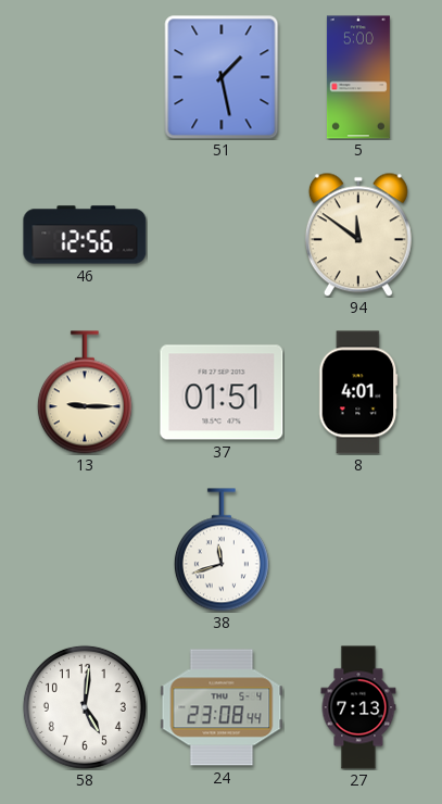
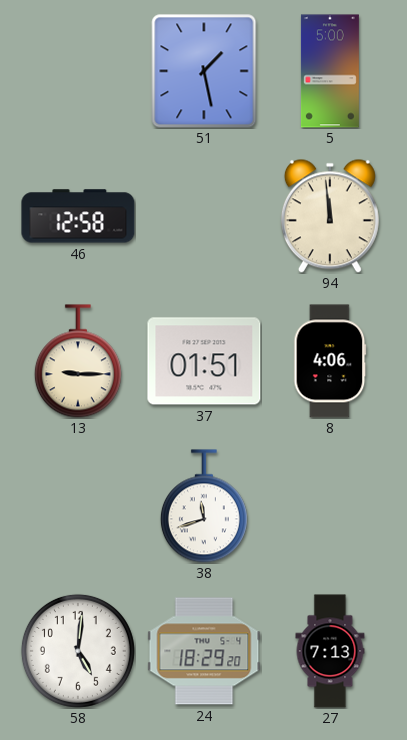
46: 12:56 -> 12:58
94: 11:51 -> 11:59
8: 4:01 -> 4:06
24: 23:08 -> 18:29
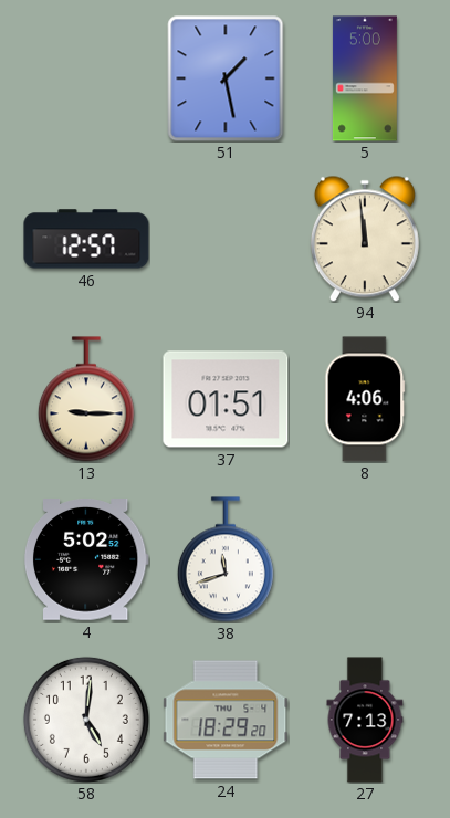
46: 12:58 -> 12:57
4: none -> 5:02
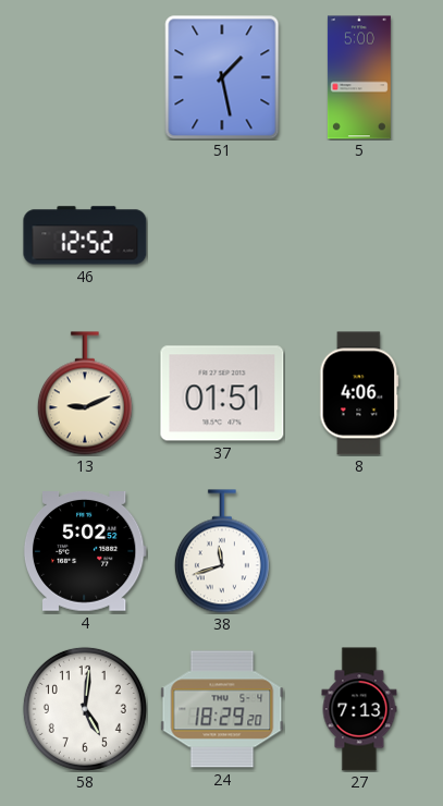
46: 12:57 -> 12:52
94: 11:59 -> none
13: 9:15 -> 9:11
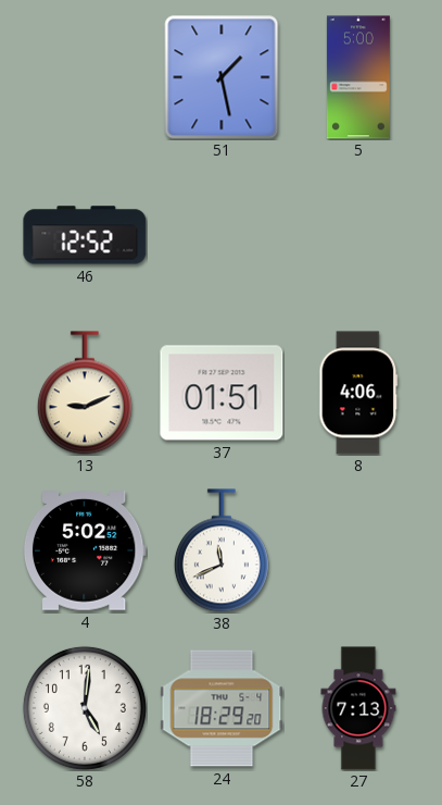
38: 11:42 -> 11:41
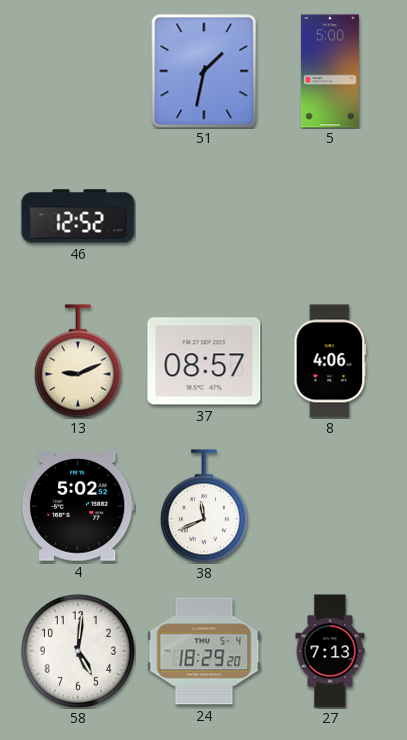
51: 1:28 -> 1:32
37: 01:51 -> 08:57
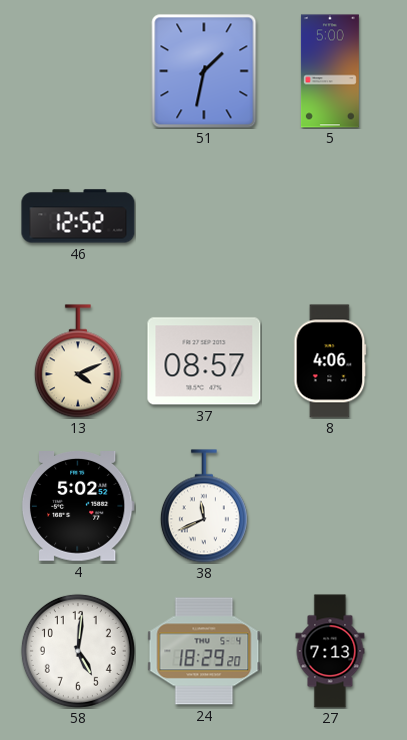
13: 9:11 -> 4:11
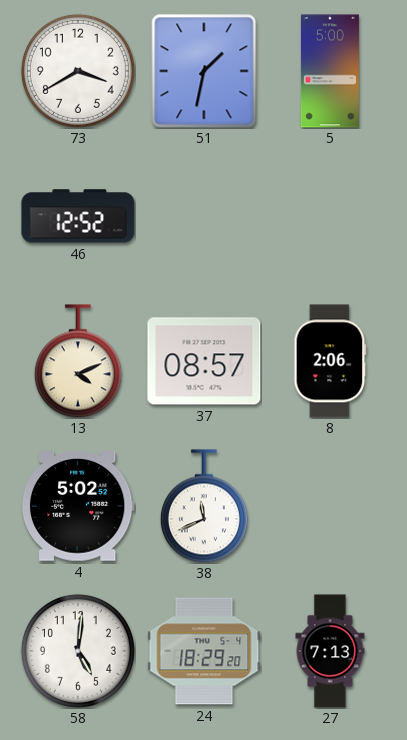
73: none -> 3:40
8: 4:06 -> 2:06
